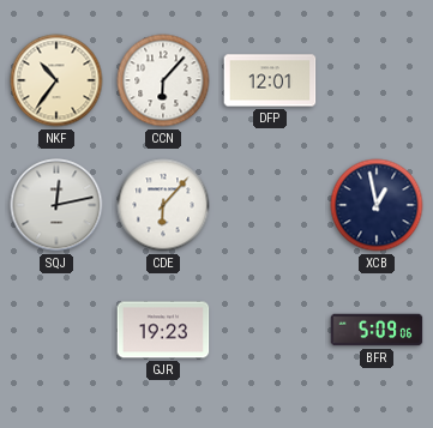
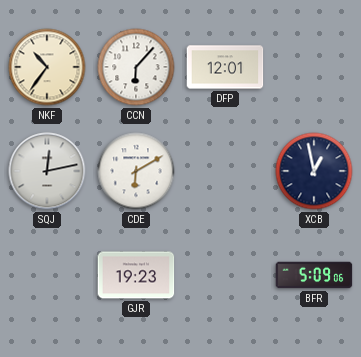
CDE: 6:07 -> 6:10
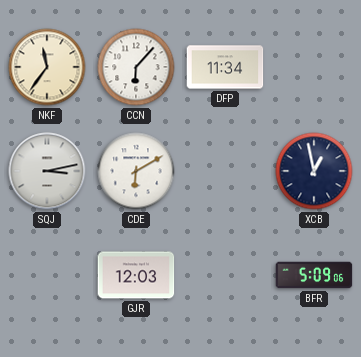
NKF: 10:36 -> 11:36
DFP: 12:01 -> 11:34
SQJ: 12:13 -> 3:13
GJR: 19:23 -> 12:03
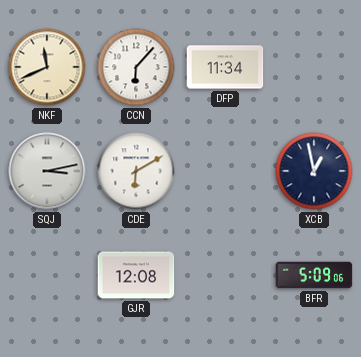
NKF: 11:36 -> 11:41
GJR: 12:03 -> 12:08
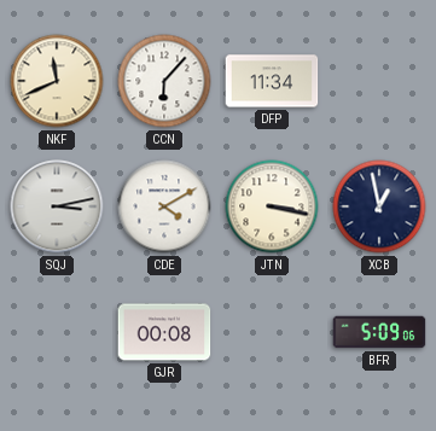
CDE: 6:10 -> 4:10
JTN: none -> 3:17
GJR: 12:08 -> 00:08
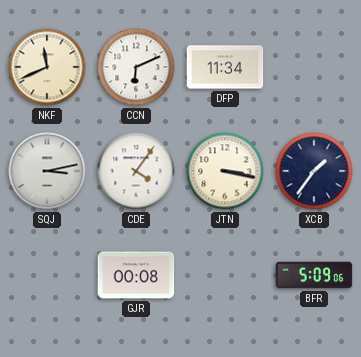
CCN: 6:07 -> 6:11
CDE: 4:10 -> 4:06
XCB: 12:58 -> 1:36
